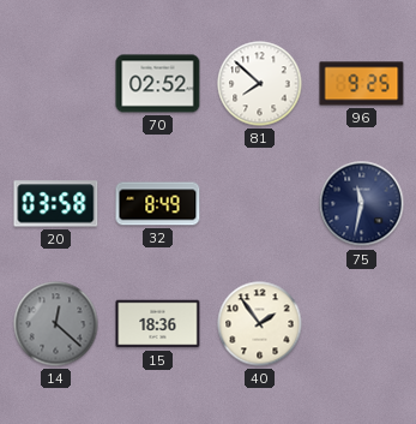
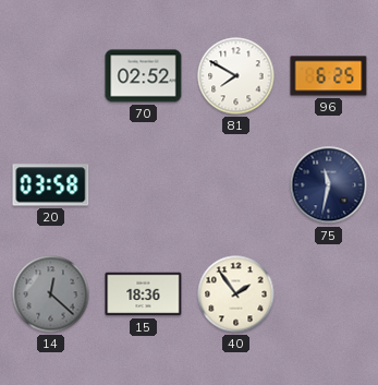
81: 7:52 -> 7:50
96: 9:25 -> 6:25
32: 8:49 -> none
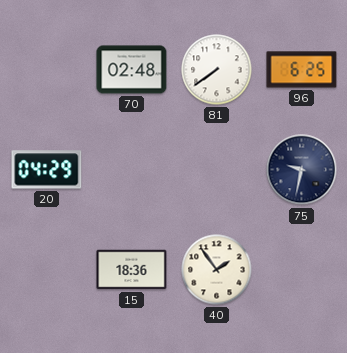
70: 02:52 -> 02:48
81: 7:50 -> 7:39
20: 03:58 -> 04:29
75: 11:32 -> 9:32
14: 12:22 -> none
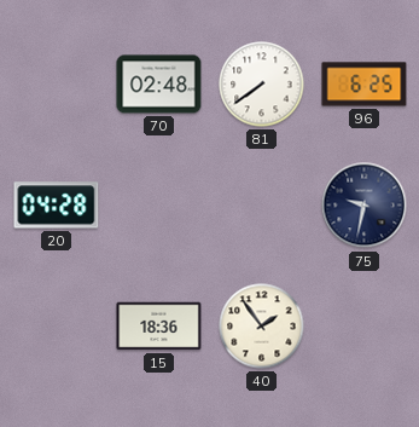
20: 04:29 -> 04:28
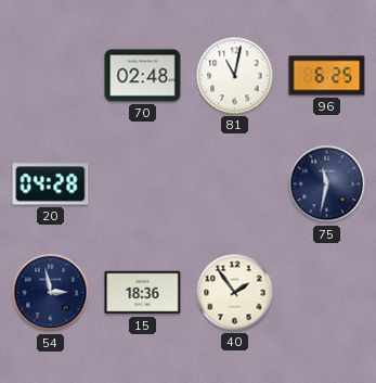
81: 7:39 -> 11:02
75: 9:32 -> 11:32
54: none -> 2:58
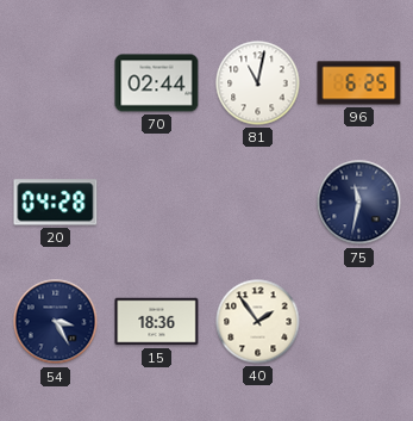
70: 02:48 -> 02:44
54: 2:58 -> 3:25
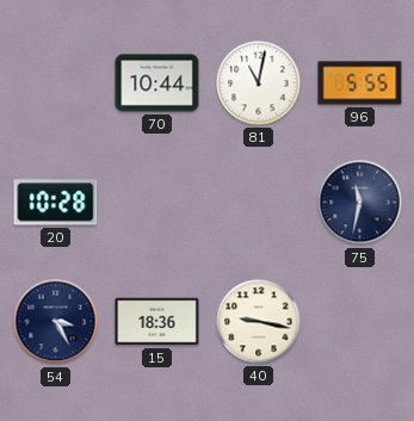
70: 02:44 -> 10:44
96: 6:25 -> 5:55
20: 04:28 -> 10:28
40: 1:54 -> 9:17
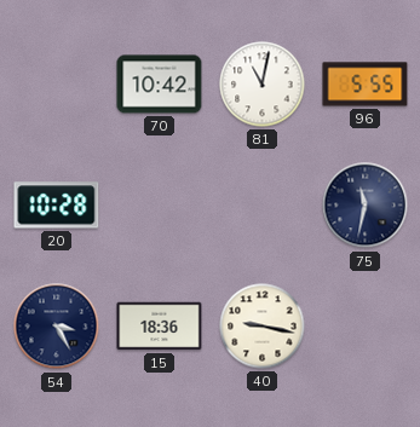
70: 10:44 -> 10:42
